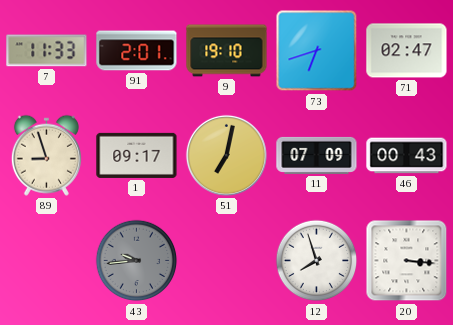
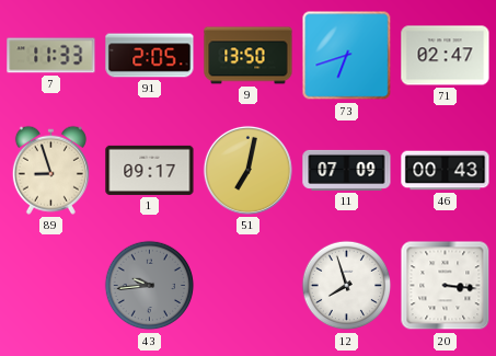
91: 2:01 -> 2:05
9: 19:10 -> 13:50
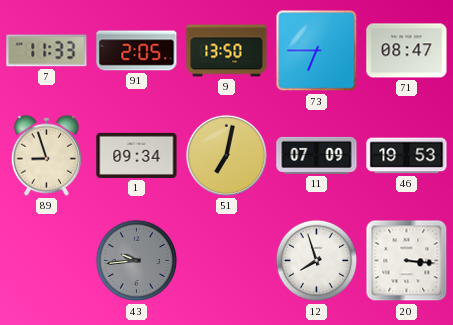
73: 6:42 -> 6:45
71: 02:47 -> 08:47
1: 09:17 -> 09:34
46: 00:43 -> 19:53
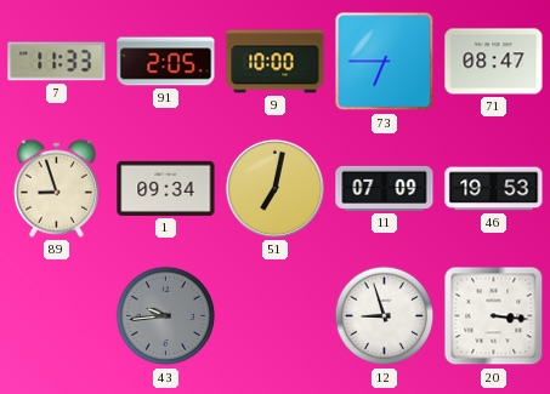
9: 13:50 -> 10:00
12: 7:57 -> 8:57
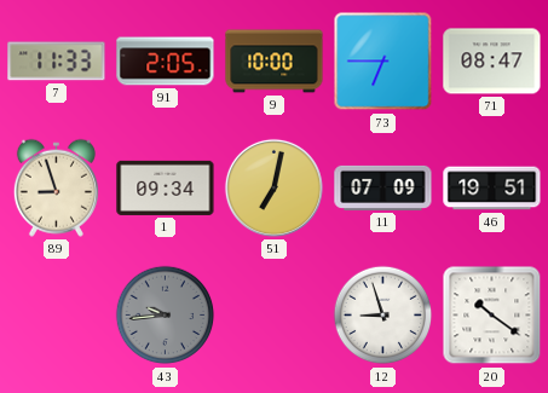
46: 19:53 -> 19:51
20: 3:16 -> 10:21
